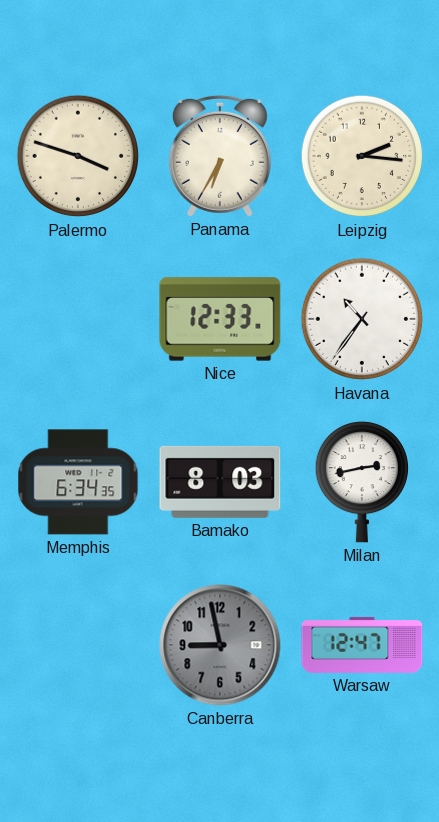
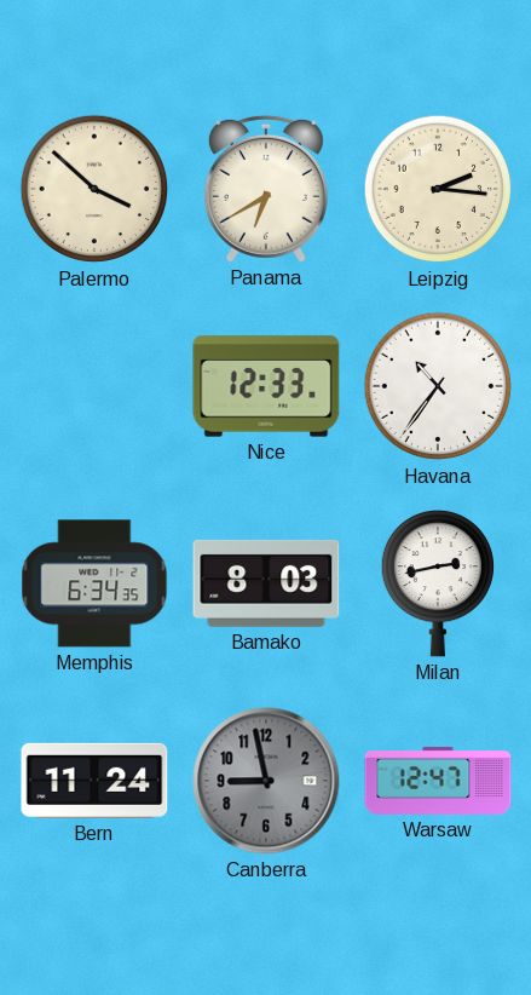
Palermo: 3:48 -> 3:52
Panama: 6:35 -> 6:40
Bern: none -> 11:24
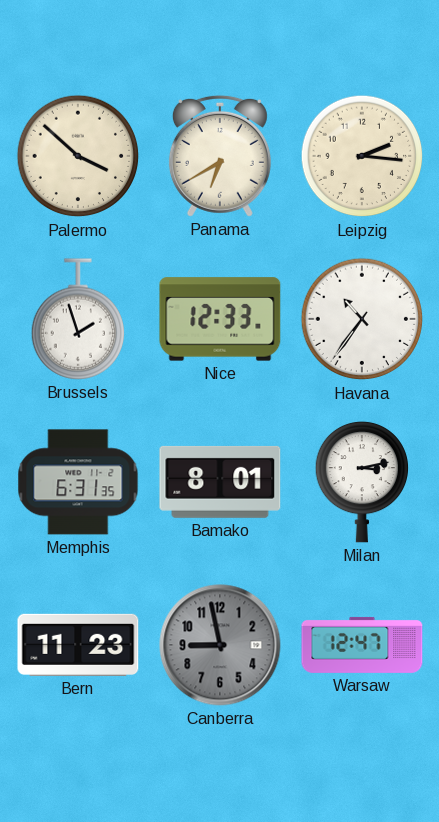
Brussels: none -> 1:57
Memphis: 6:34 -> 6:31
Bamako: 8:03 -> 8:01
Milan: 2:43 -> 3:13
Bern: 11:24 -> 11:23
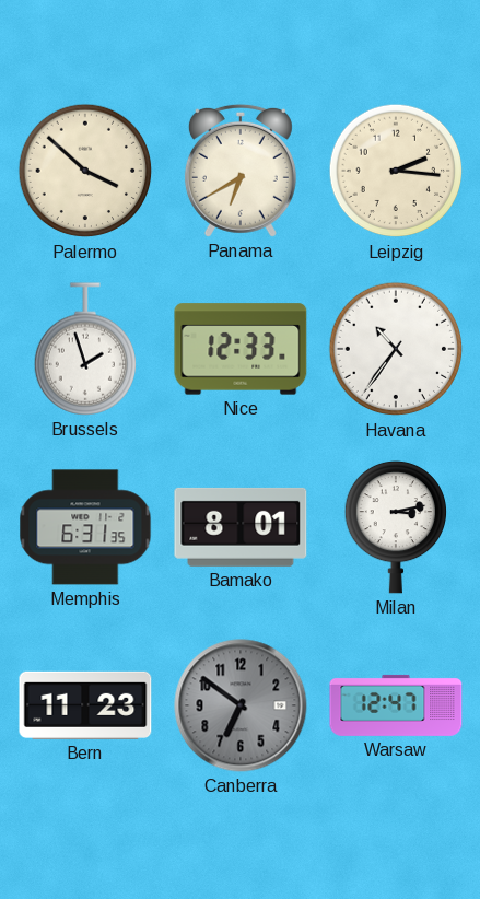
Canberra: 8:58 -> 6:51
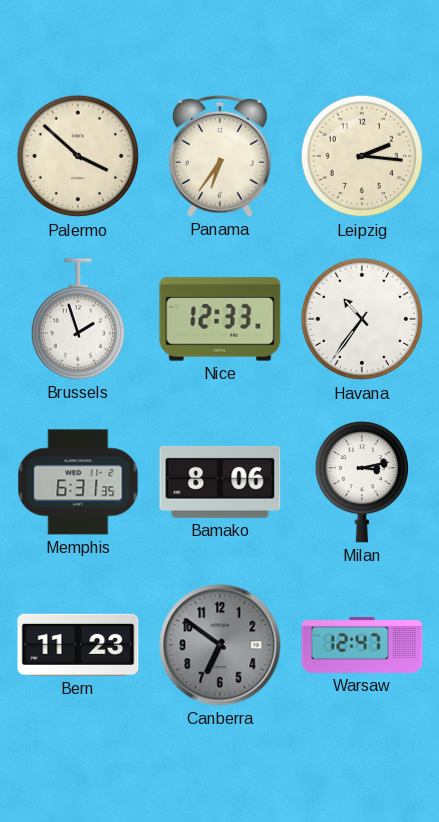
Panama: 6:40 -> 6:36
Bamako: 8:01 -> 8:06
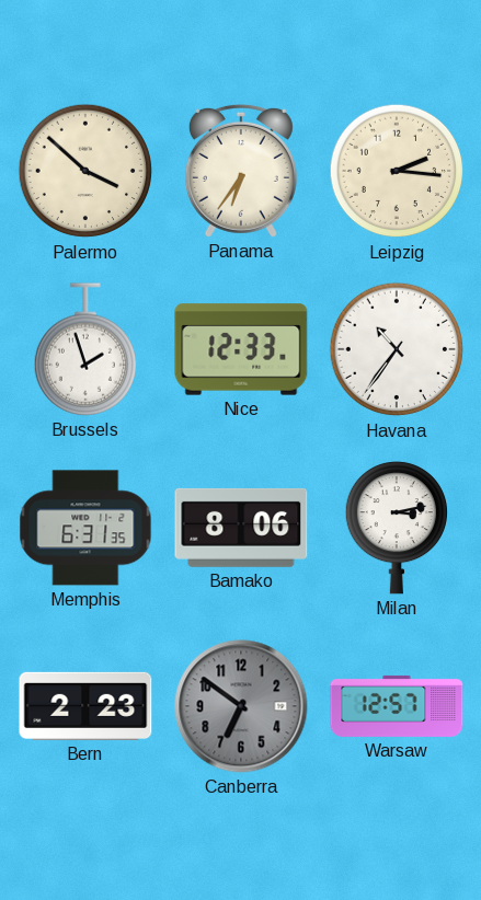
Bern: 11:23 -> 2:23
Warsaw: 12:47 -> 12:57
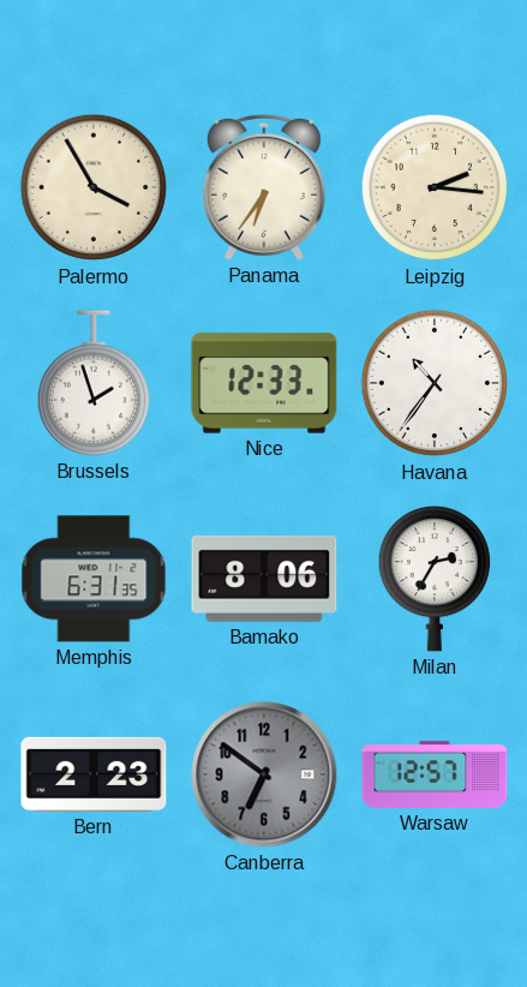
Palermo: 3:52 -> 3:55
Milan: 3:13 -> 2:35
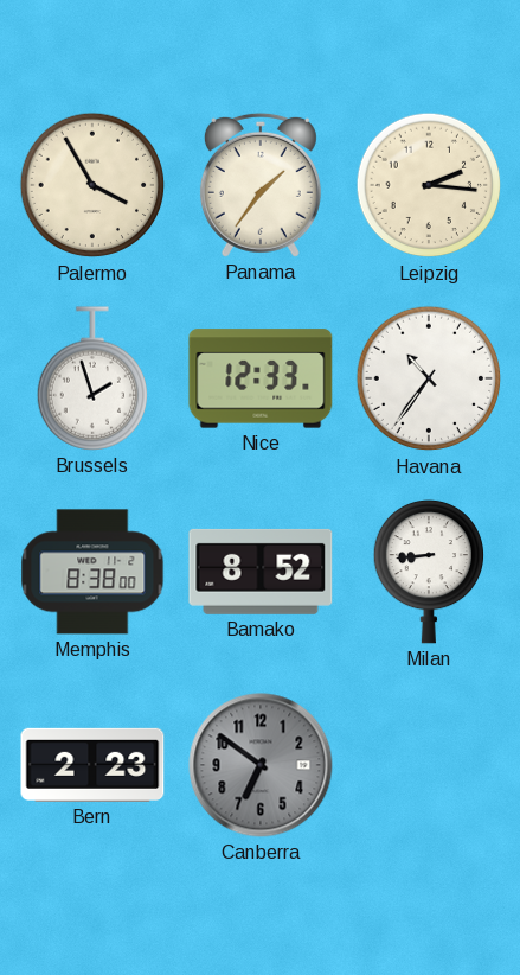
Panama: 6:36 -> 1:36
Memphis: 6:31 -> 8:38
Bamako: 8:06 -> 8:52
Milan: 2:35 -> 8:44
Warsaw: 12:57 -> none
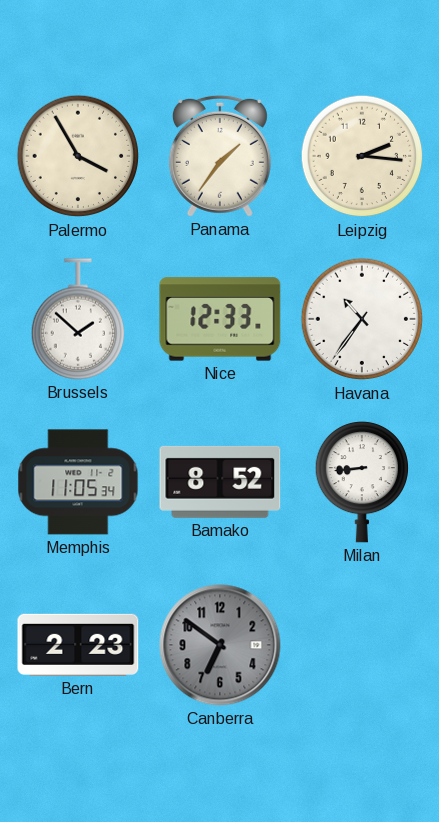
Brussels: 1:57 -> 1:52
Memphis: 8:38 -> 11:05
